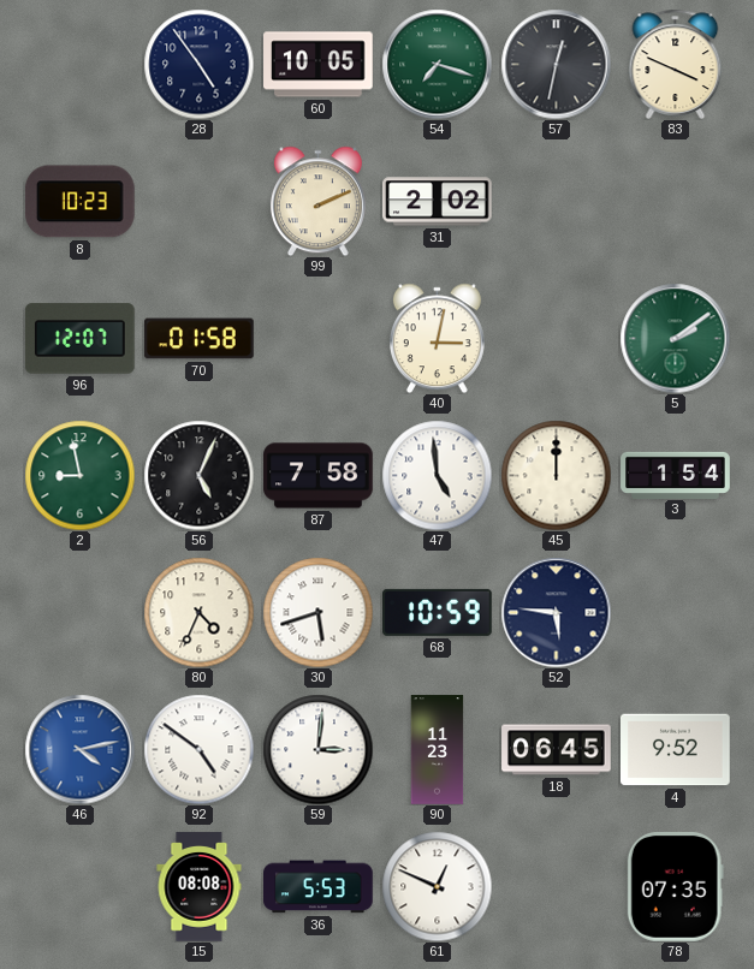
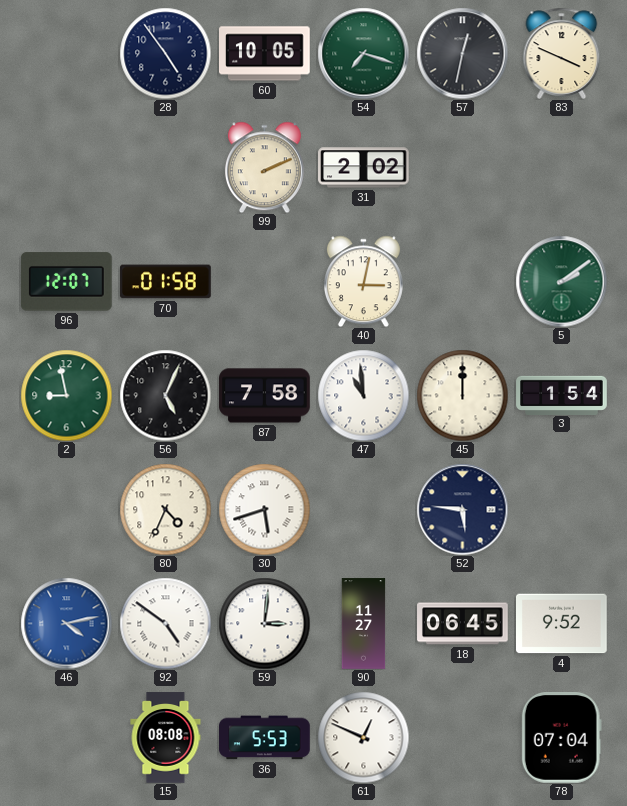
8: 10:23 -> none
47: 4:59 -> 10:59
68: 10:59 -> none
90: 11:23 -> 11:27
78: 07:35 -> 07:04
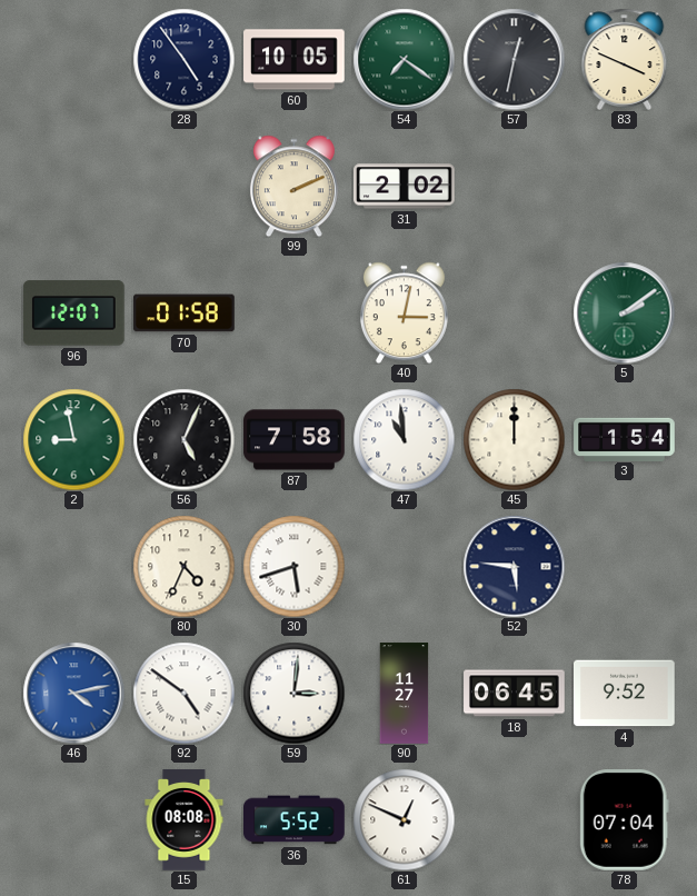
54: 7:18 -> 7:21
36: 5:53 -> 5:52
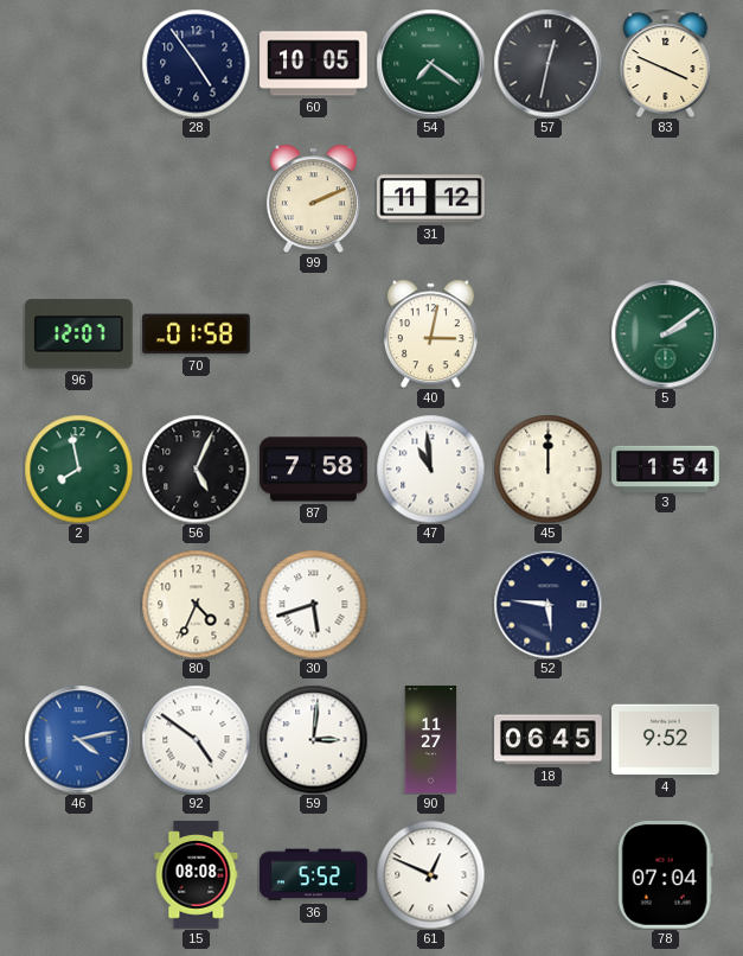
31: 2:02 -> 11:12
2: 8:58 -> 7:58
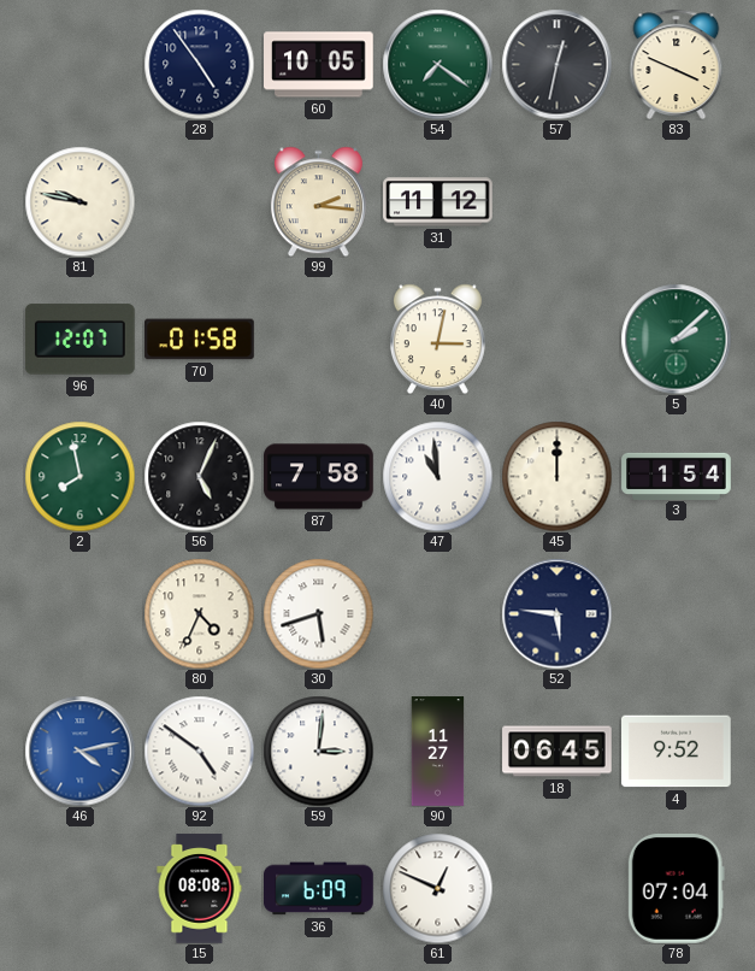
81: none -> 9:47
99: 2:11 -> 2:16
5: 2:09 -> 2:08
36: 5:52 -> 6:09
